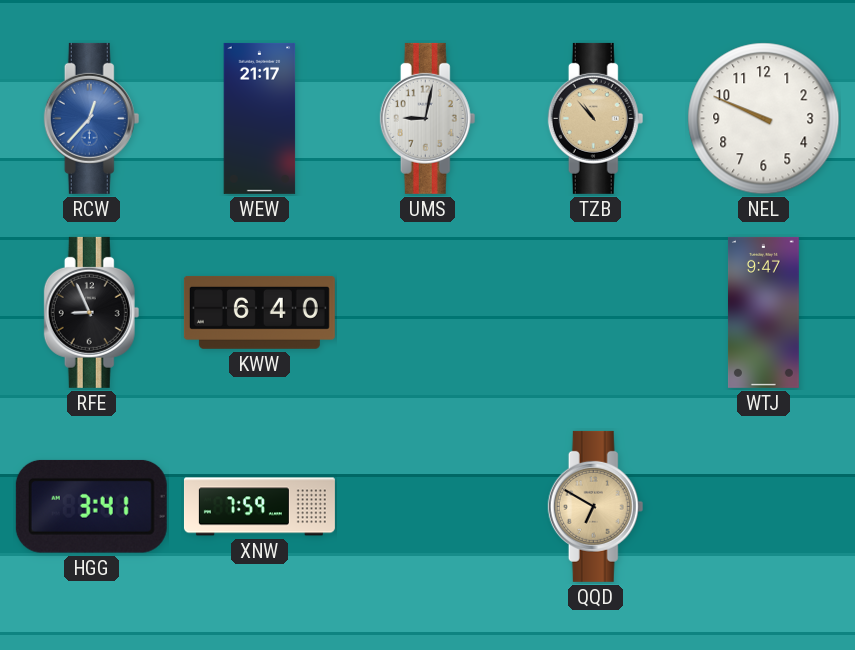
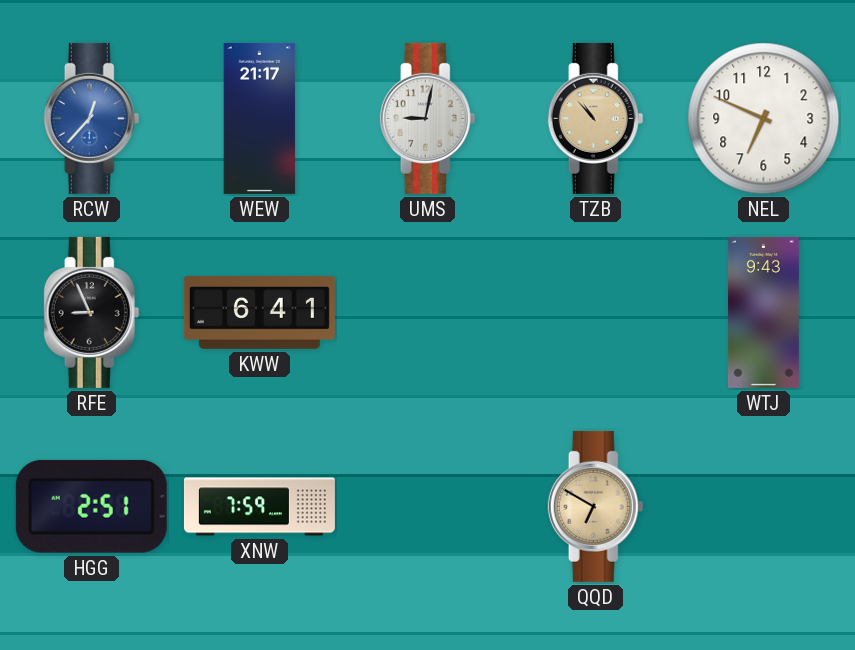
NEL: 9:49 -> 6:49
KWW: 6:40 -> 6:41
WTJ: 9:47 -> 9:43
HGG: 3:41 -> 2:51
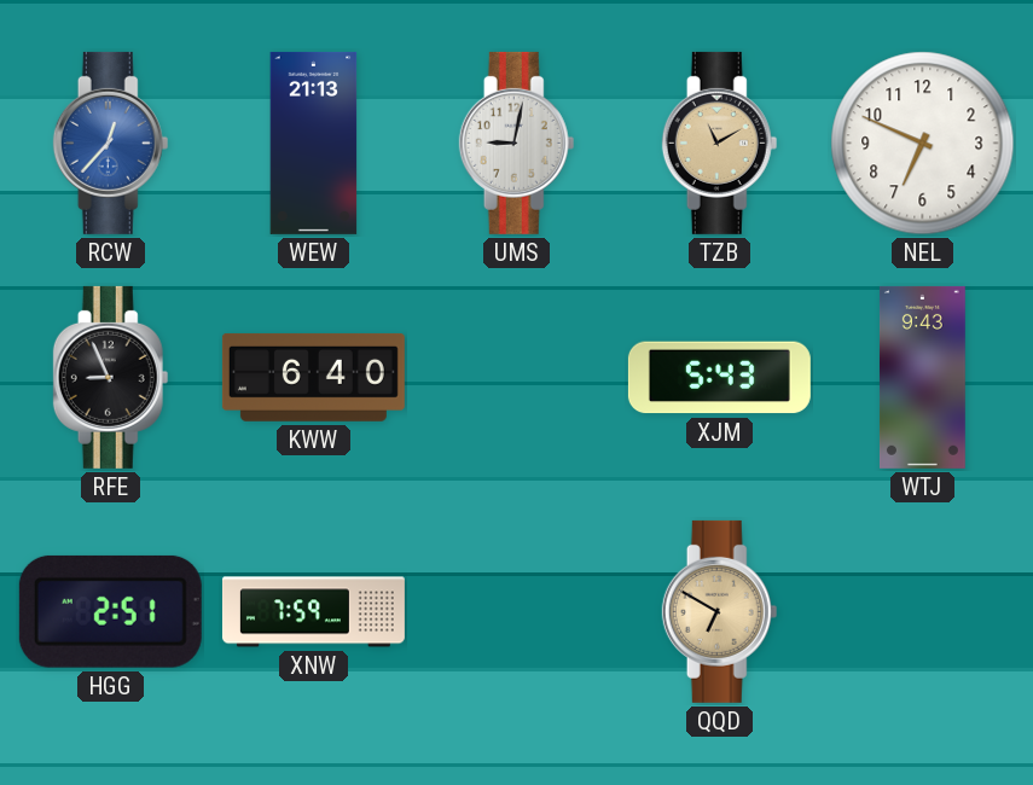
WEW: 21:17 -> 21:13
TZB: 10:53 -> 11:10
KWW: 6:41 -> 6:40
XJM: none -> 5:43
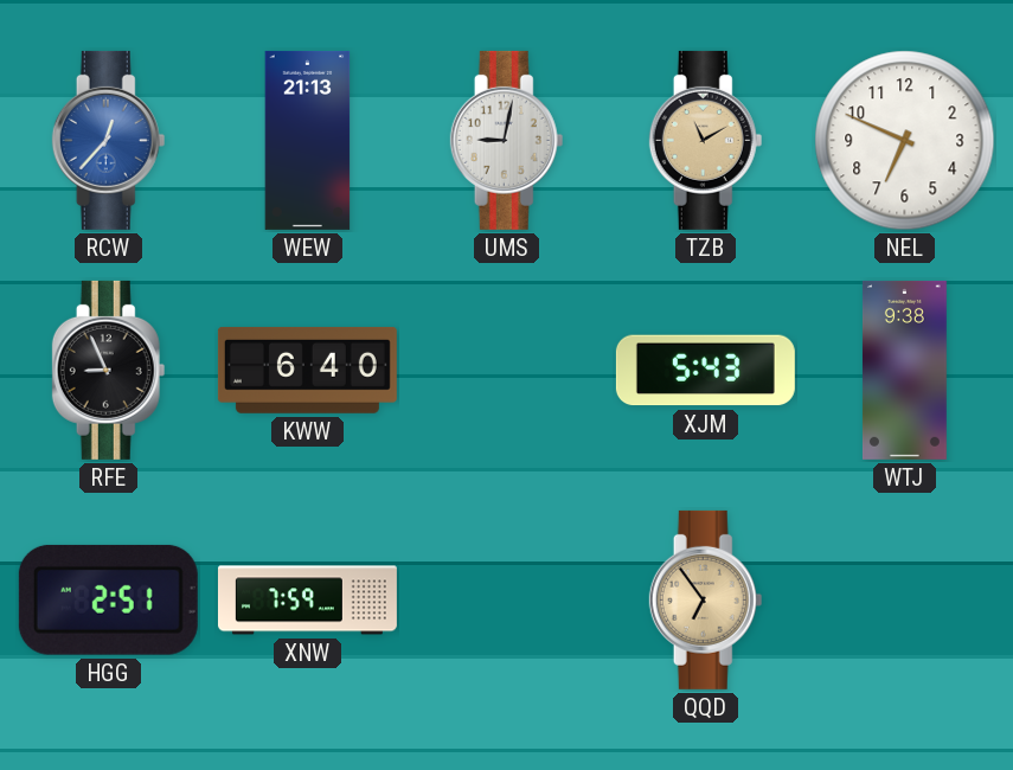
WTJ: 9:43 -> 9:38
QQD: 6:50 -> 6:54
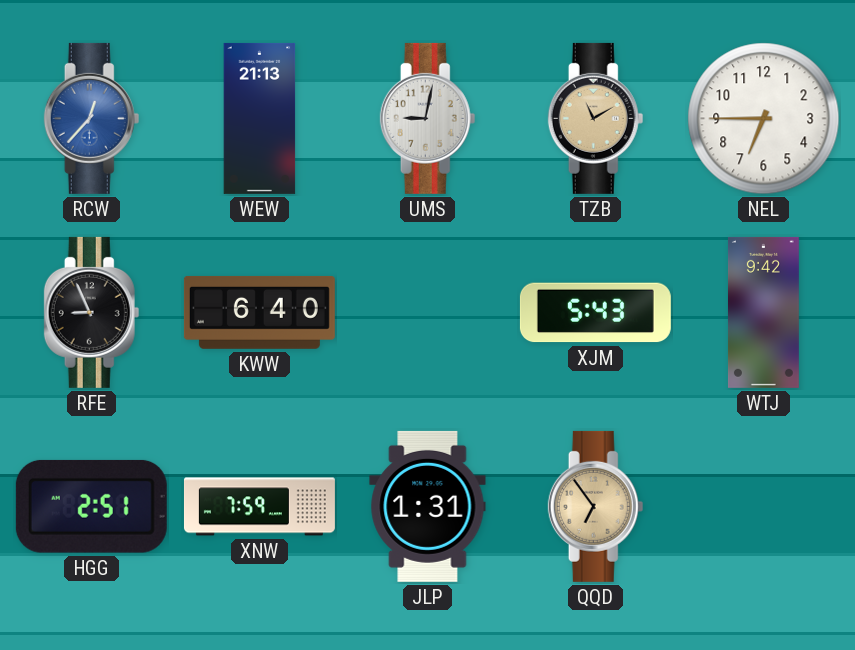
NEL: 6:49 -> 6:45
WTJ: 9:38 -> 9:42
JLP: none -> 1:31
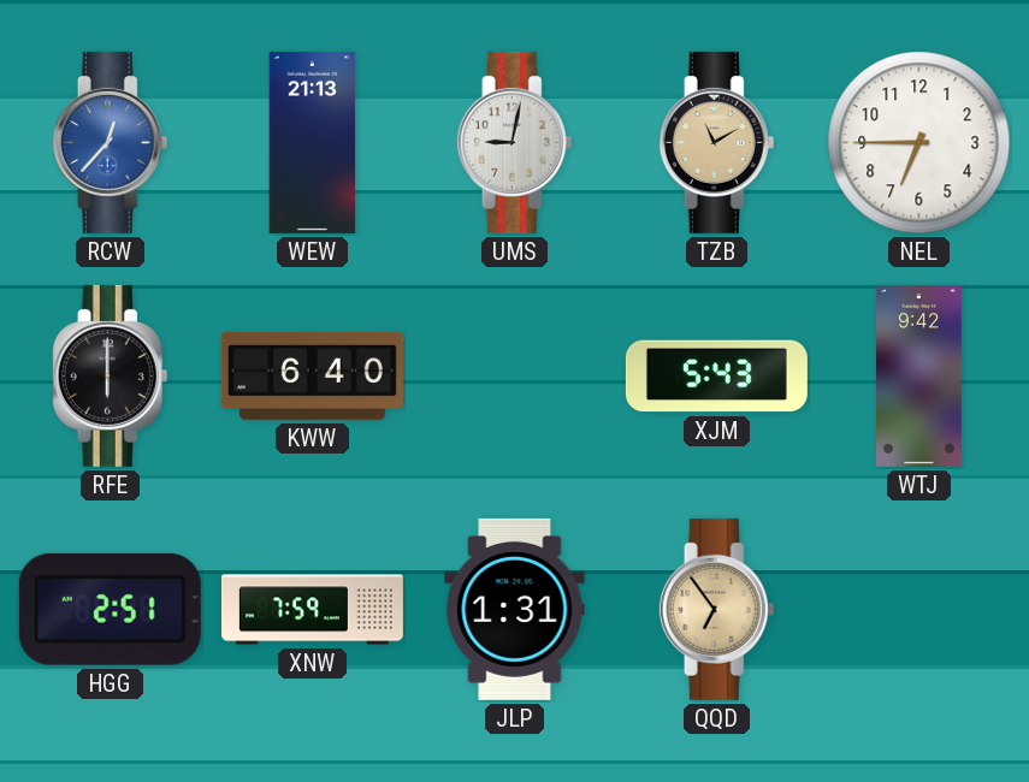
RFE: 8:56 -> 6:00
